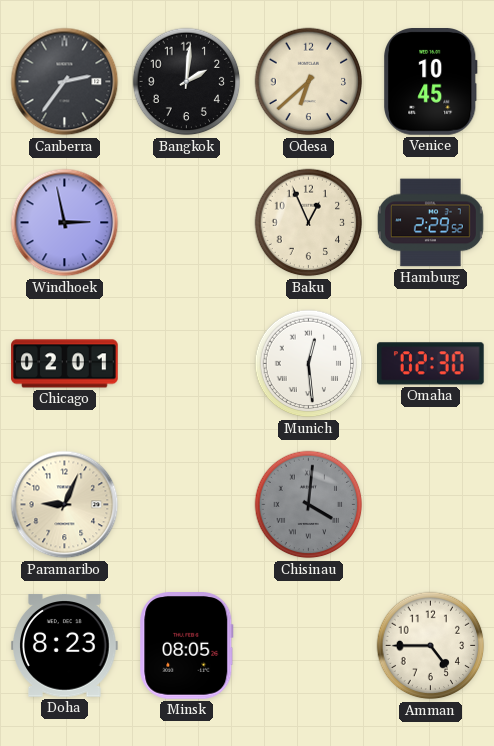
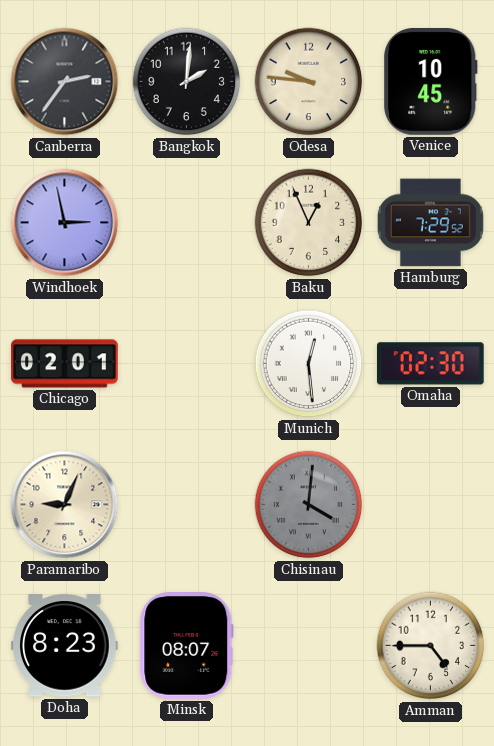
Odesa: 6:38 -> 9:46
Hamburg: 2:29 -> 7:29
Minsk: 08:05 -> 08:07
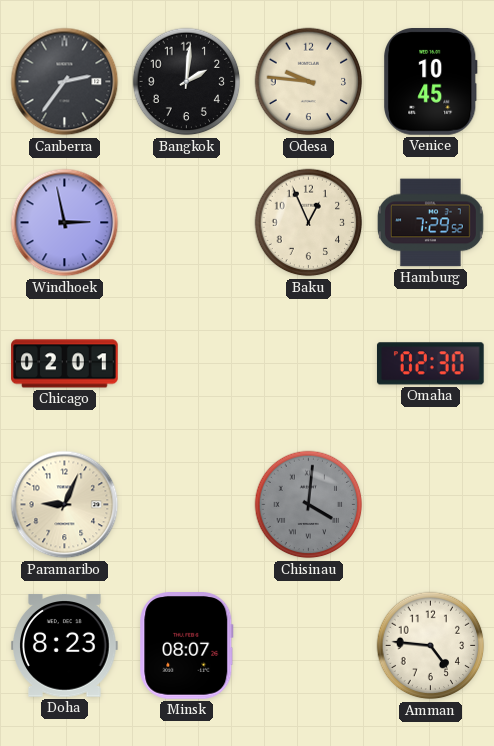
Munich: 12:29 -> none
Amman: 4:45 -> 4:46
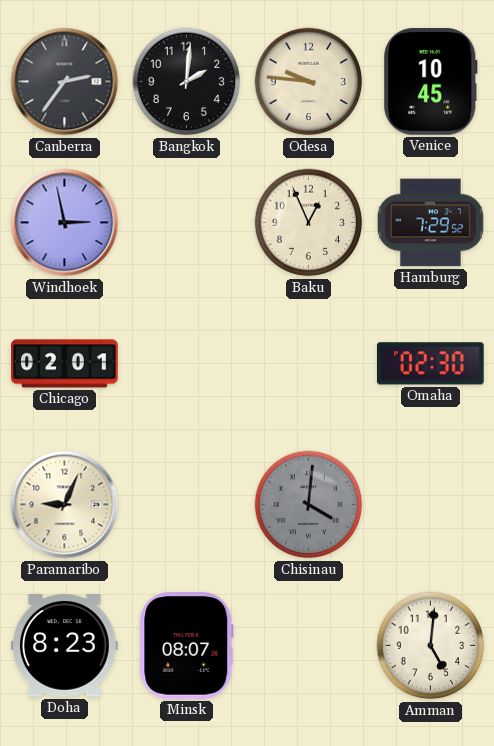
Amman: 4:46 -> 5:01
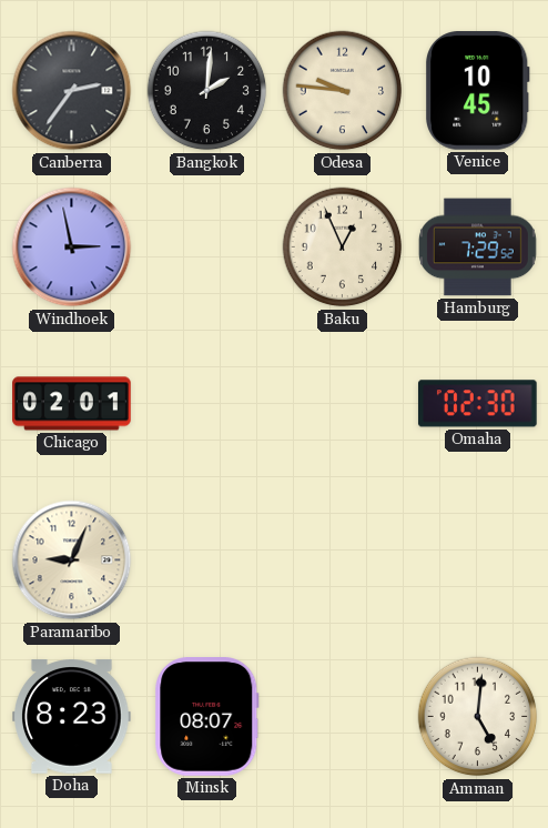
Chisinau: 4:01 -> none
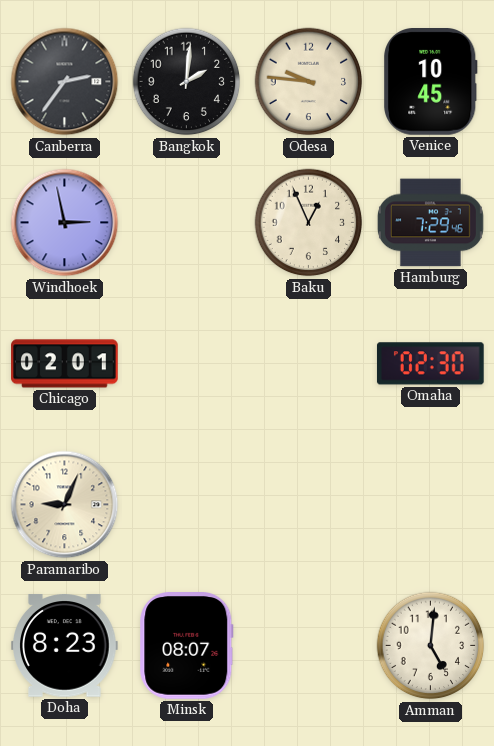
Hamburg: 7:29:52 -> 7:29:46
